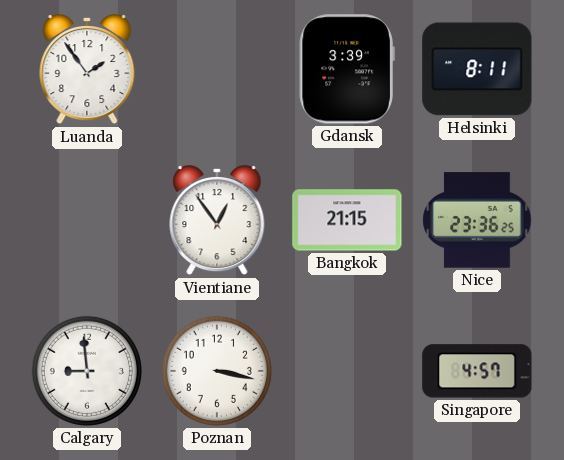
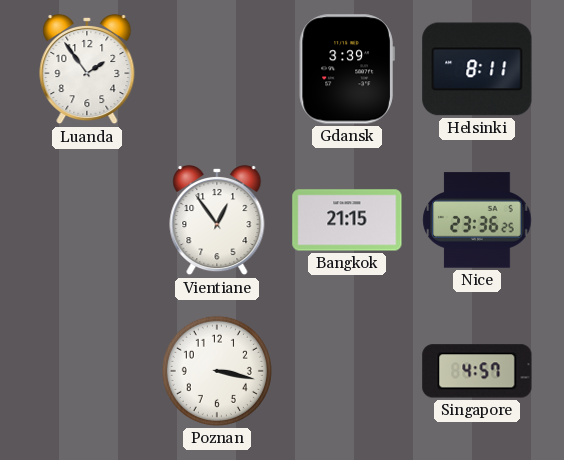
Calgary: 8:59 -> none
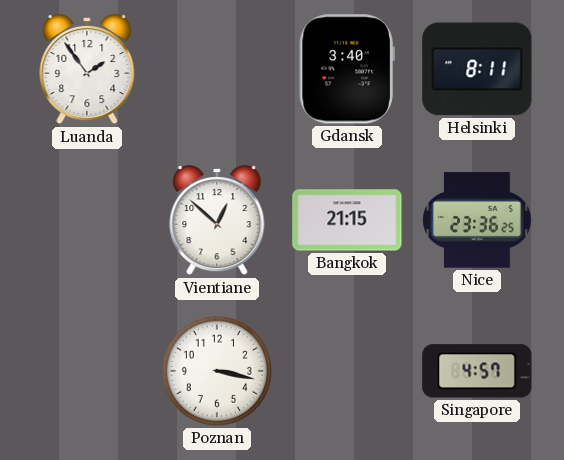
Gdansk: 3:39 -> 3:40
Vientiane: 12:54 -> 12:52
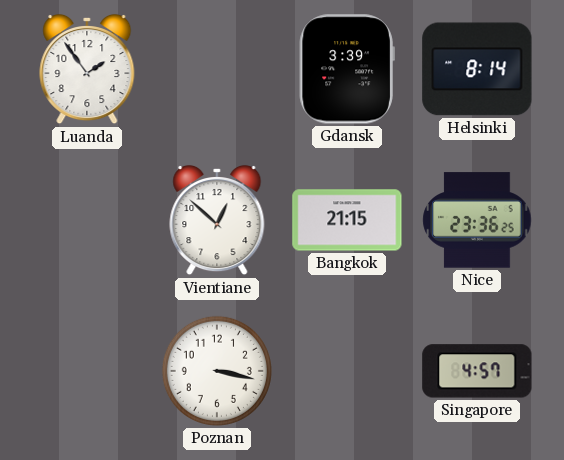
Gdansk: 3:40 -> 3:39
Helsinki: 8:11 -> 8:14
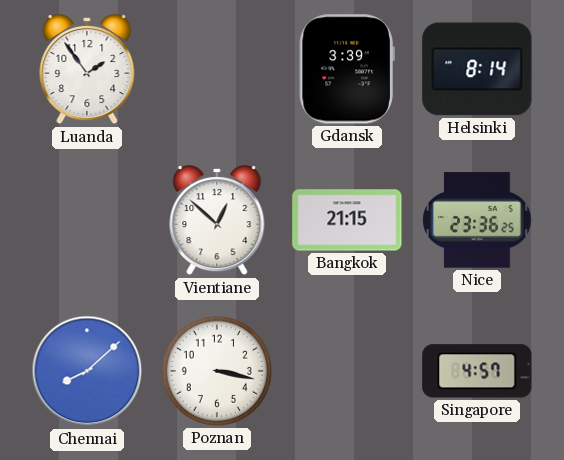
Chennai: none -> 8:08
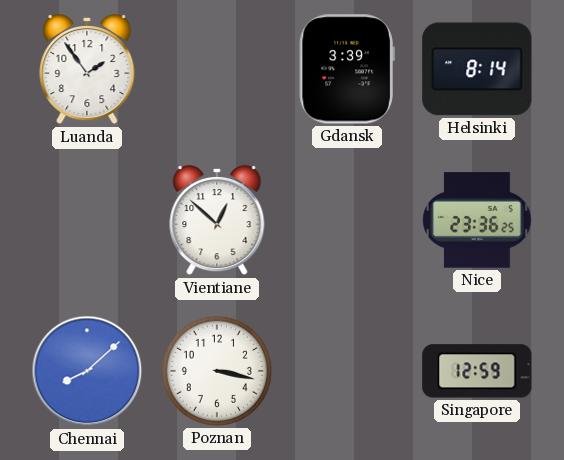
Bangkok: 21:15 -> none
Singapore: 4:57 -> 12:59
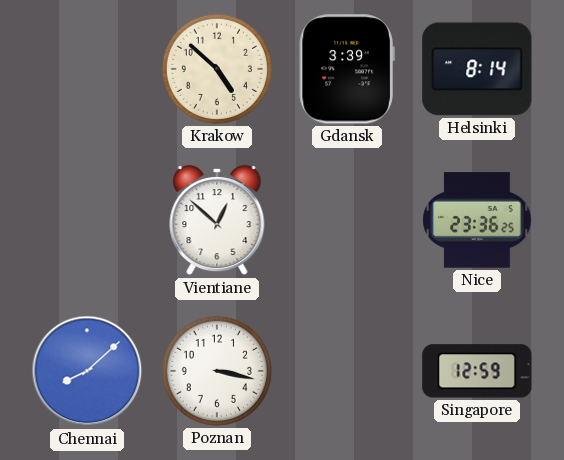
Luanda: 1:54 -> none
Krakow: none -> 4:52
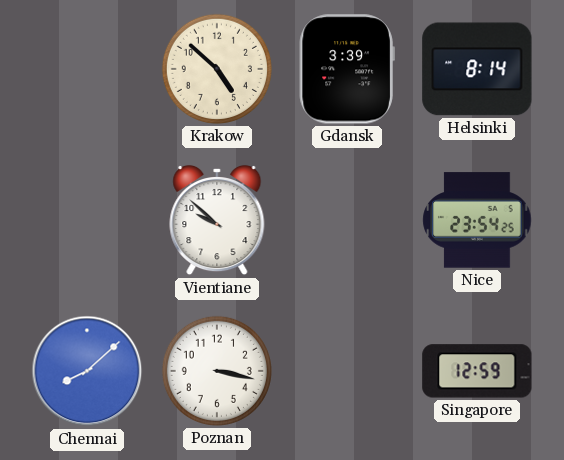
Vientiane: 12:52 -> 9:52
Nice: 23:36 -> 23:54
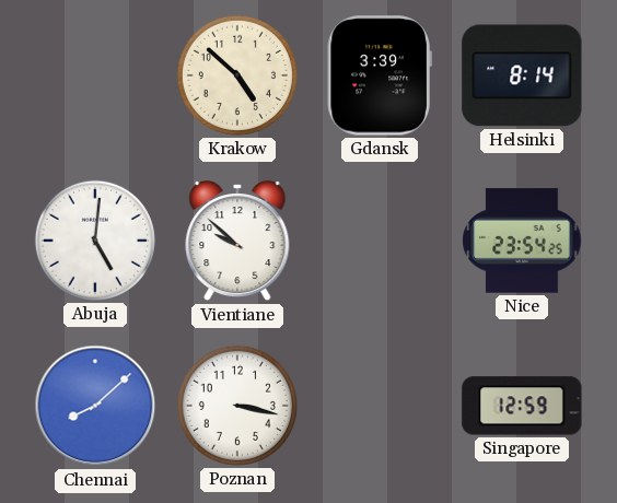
Abuja: none -> 5:01
